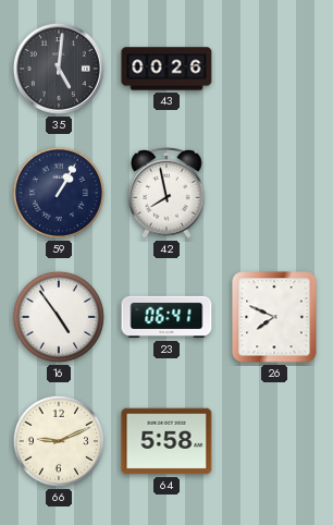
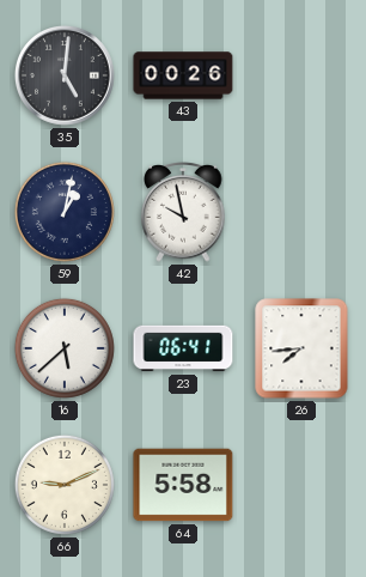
59: 1:05 -> 1:02
42: 7:58 -> 9:58
16: 4:54 -> 5:38
26: 7:49 -> 7:44
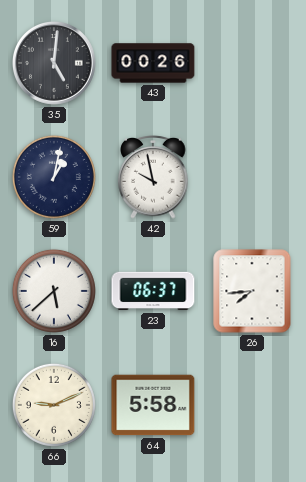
23: 06:41 -> 06:37
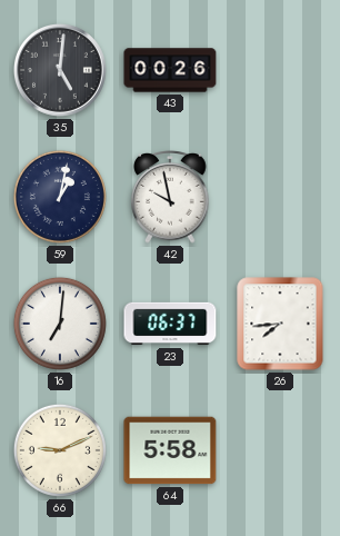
16: 5:38 -> 7:01
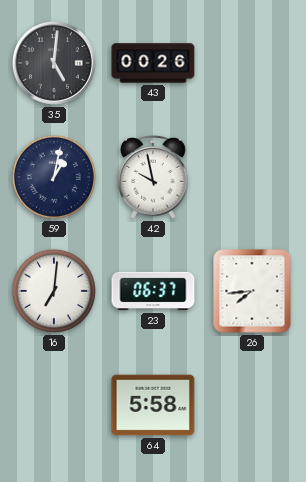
66: 9:11 -> none
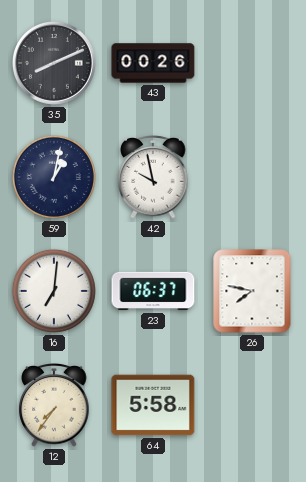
35: 5:01 -> 8:11
26: 7:44 -> 7:47
12: none -> 7:36
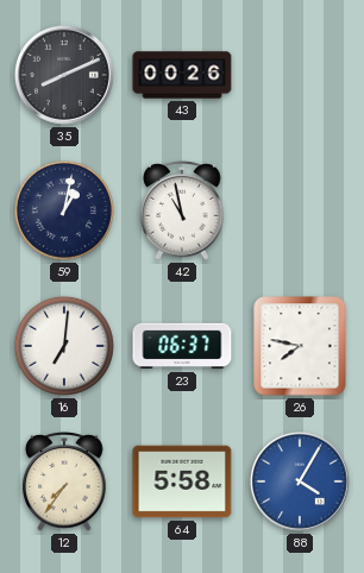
42: 9:58 -> 10:58
88: none -> 4:05
